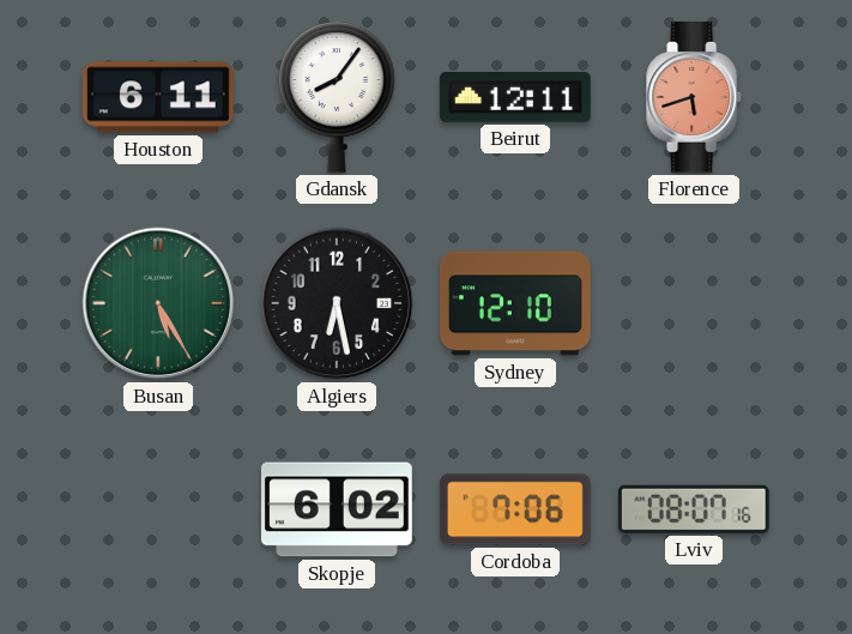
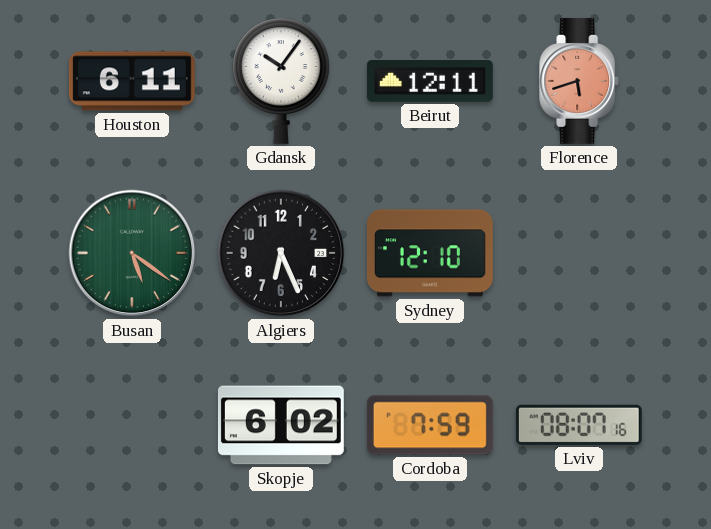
Gdansk: 8:06 -> 10:06
Busan: 5:25 -> 5:21
Algiers: 6:28 -> 6:26
Cordoba: 7:06 -> 7:59
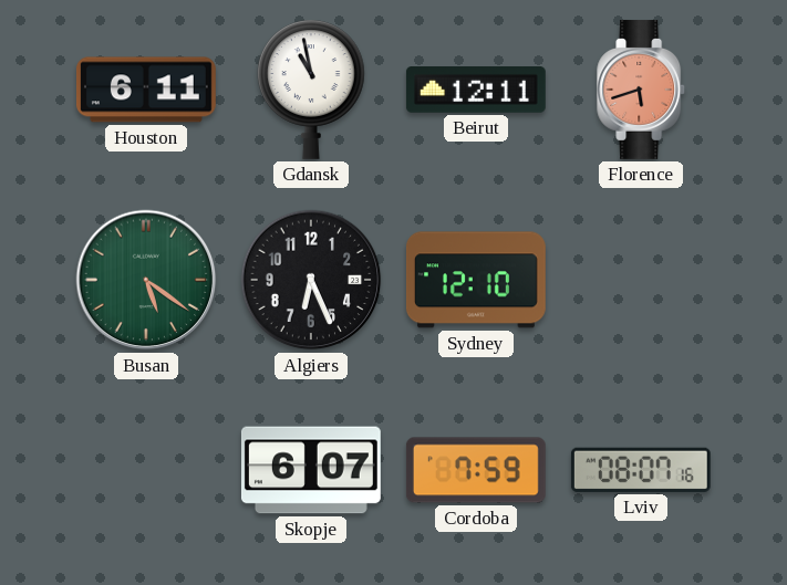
Gdansk: 10:06 -> 10:58
Skopje: 6:02 -> 6:07
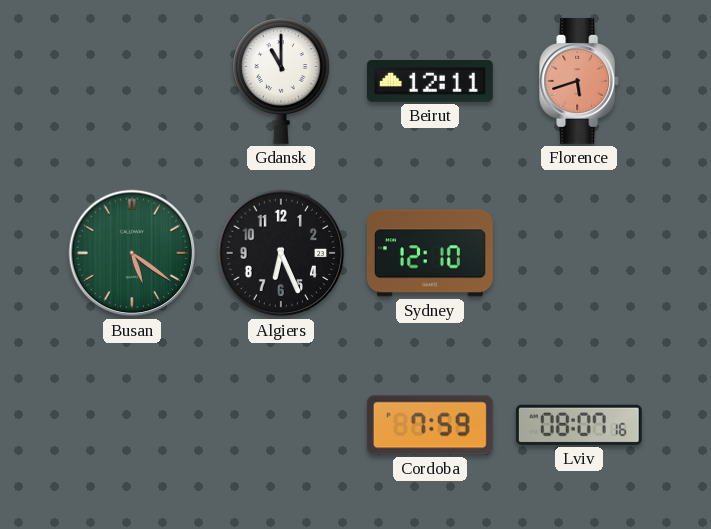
Houston: 6:11 -> none
Gdansk: 10:58 -> 11:00
Skopje: 6:07 -> none
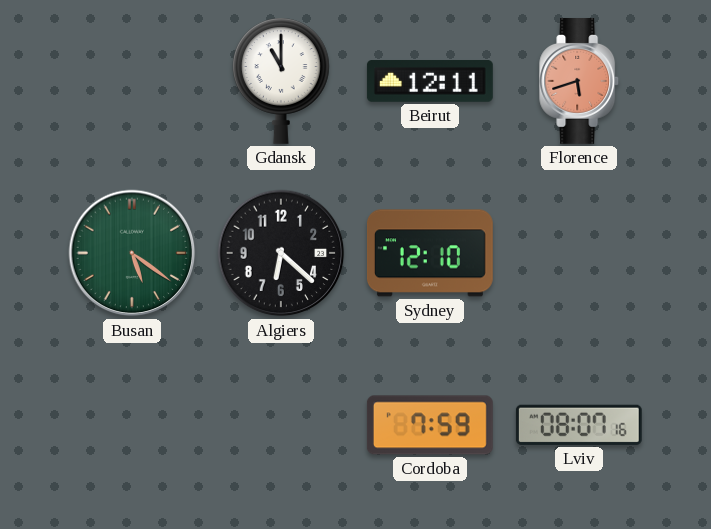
Algiers: 6:26 -> 6:22
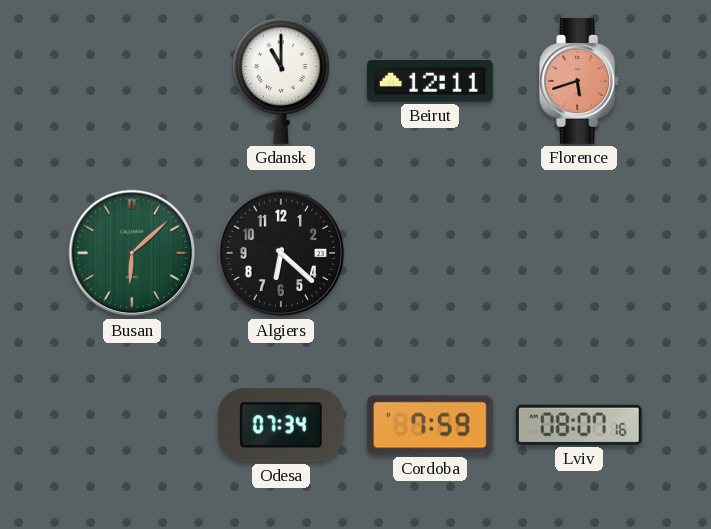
Busan: 5:21 -> 6:08
Sydney: 12:10 -> none
Odesa: none -> 07:34
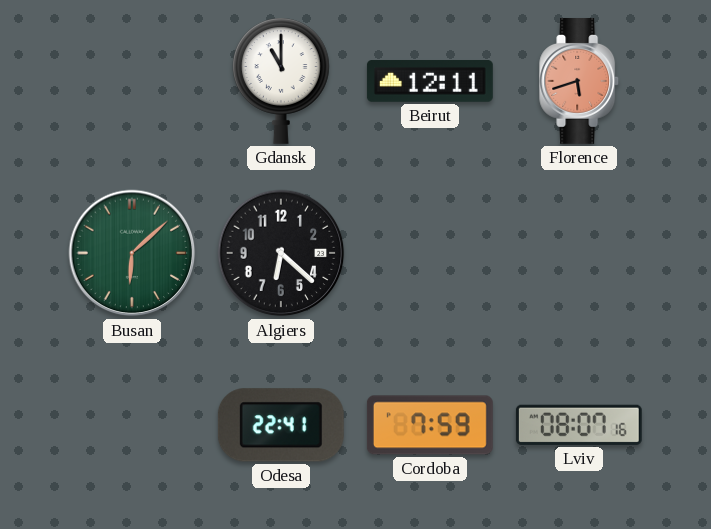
Odesa: 07:34 -> 22:41
